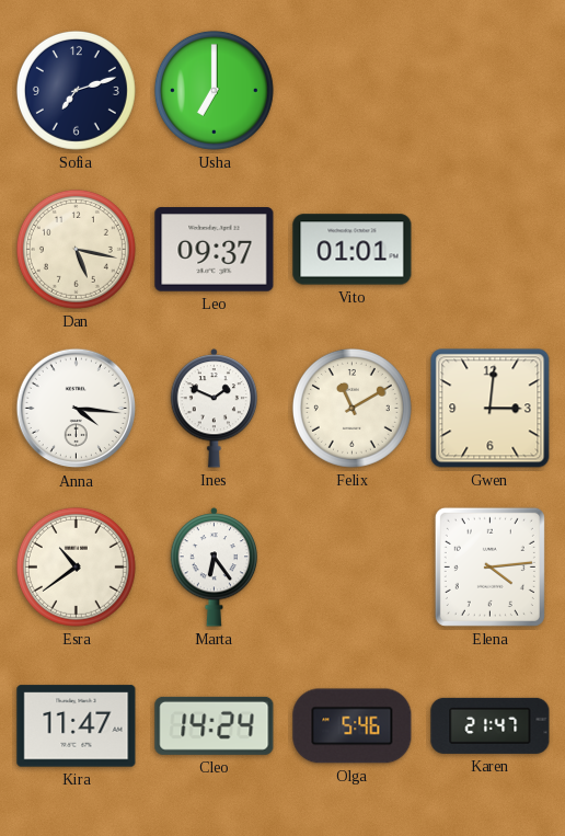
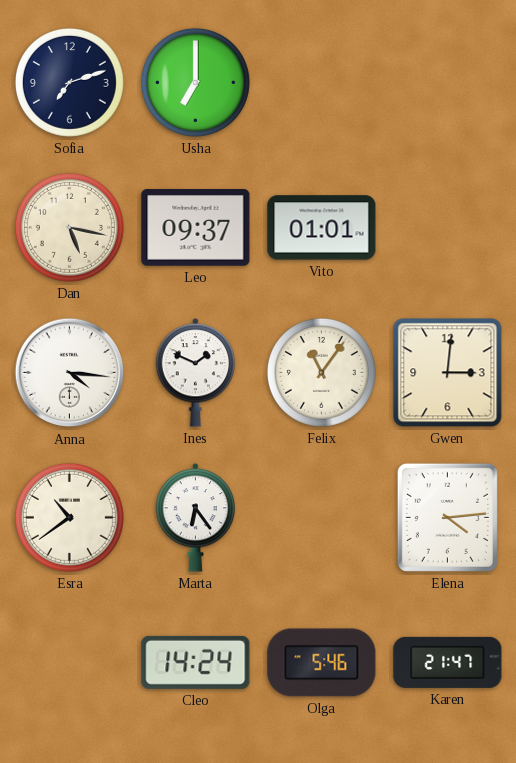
Felix: 11:10 -> 11:06
Kira: 11:47 -> none
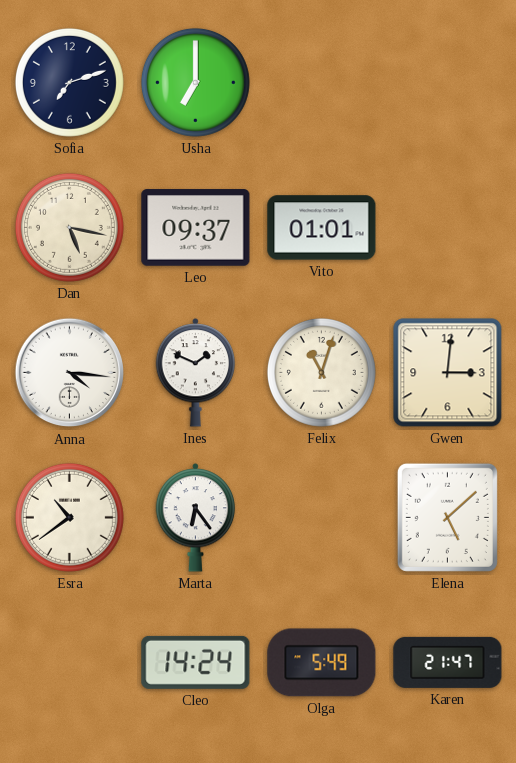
Felix: 11:06 -> 11:03
Elena: 4:14 -> 5:08
Olga: 5:46 -> 5:49
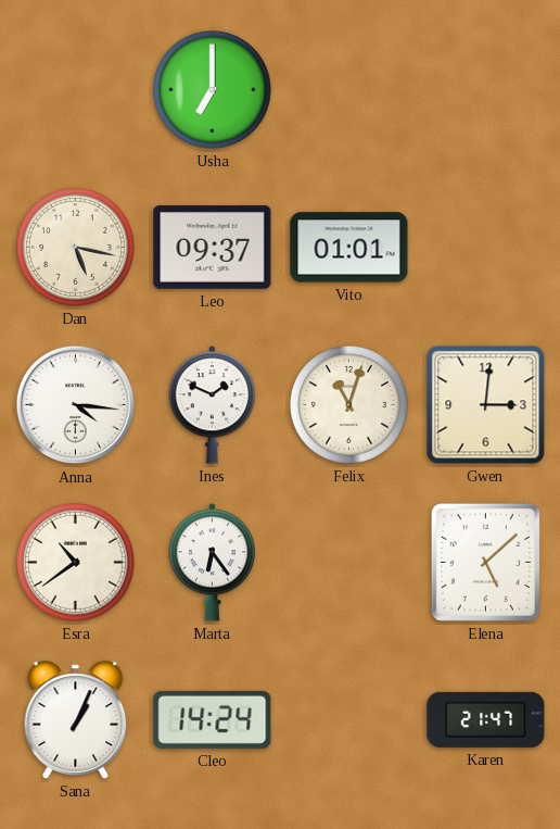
Sofia: 7:12 -> none
Sana: none -> 1:04
Olga: 5:49 -> none
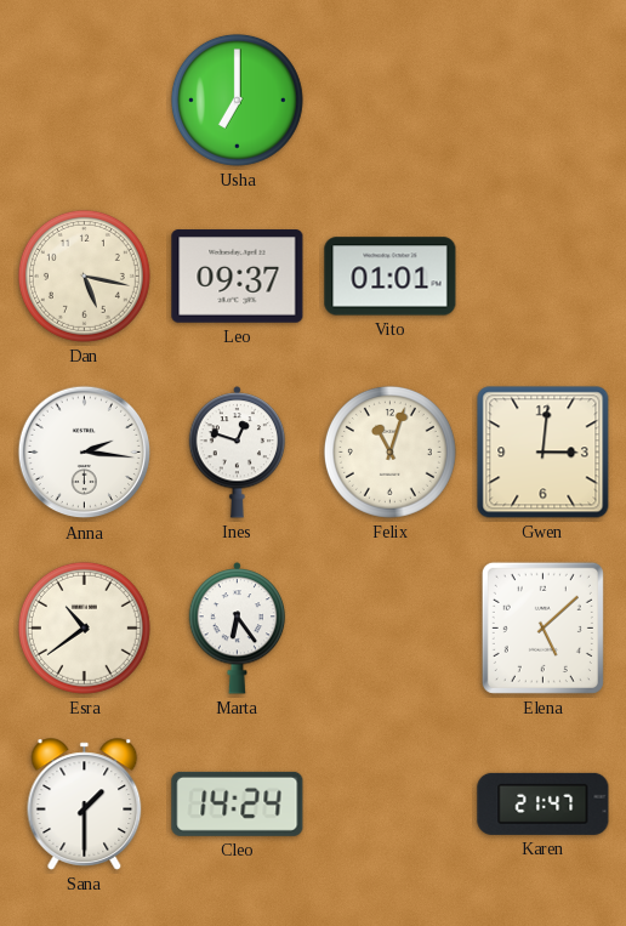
Anna: 4:16 -> 2:16
Ines: 1:49 -> 12:48
Sana: 1:04 -> 1:30
